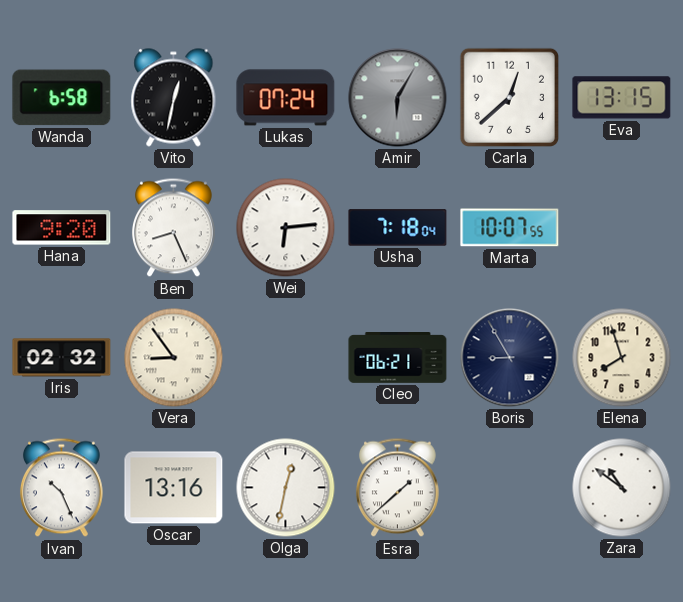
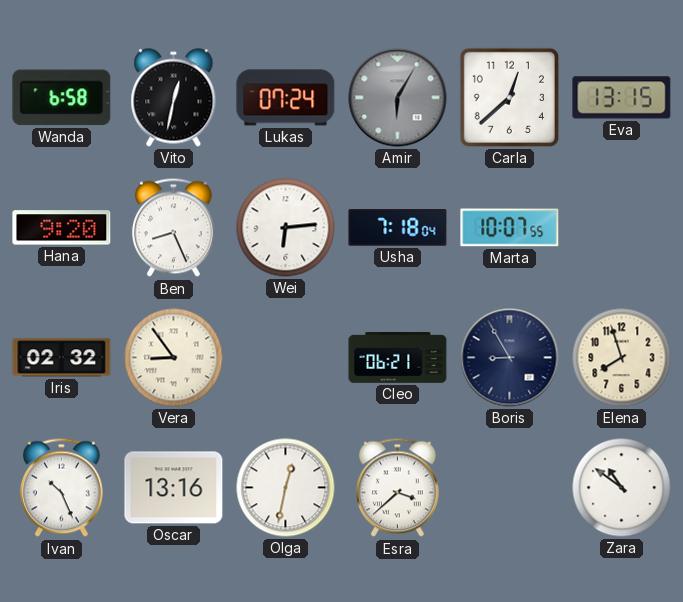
Esra: 1:38 -> 3:38
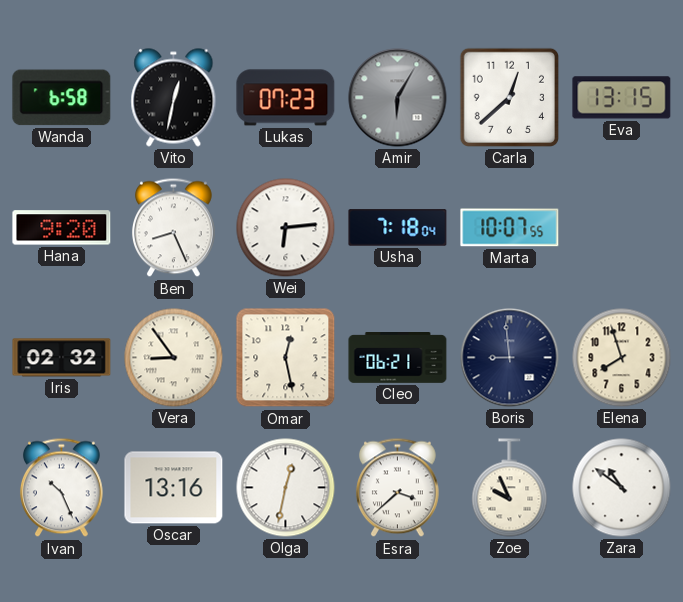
Lukas: 07:24 -> 07:23
Omar: none -> 12:28
Boris: 8:55 -> 8:59
Zoe: none -> 9:56
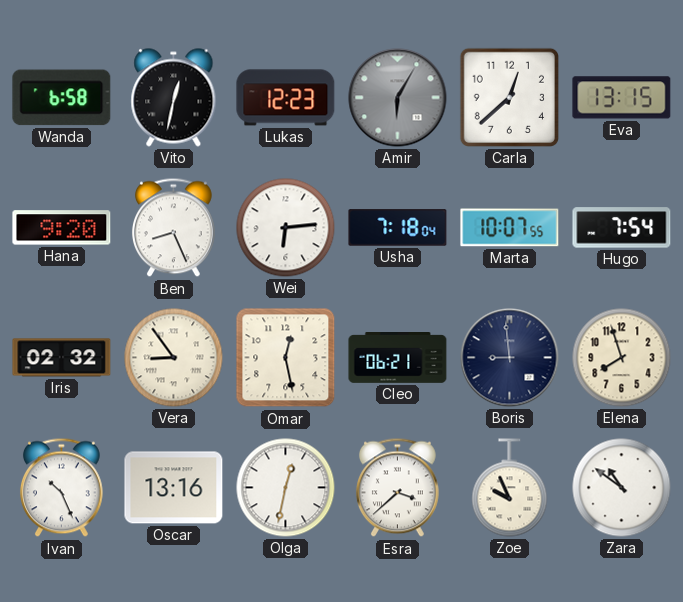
Lukas: 07:23 -> 12:23
Hugo: none -> 7:54
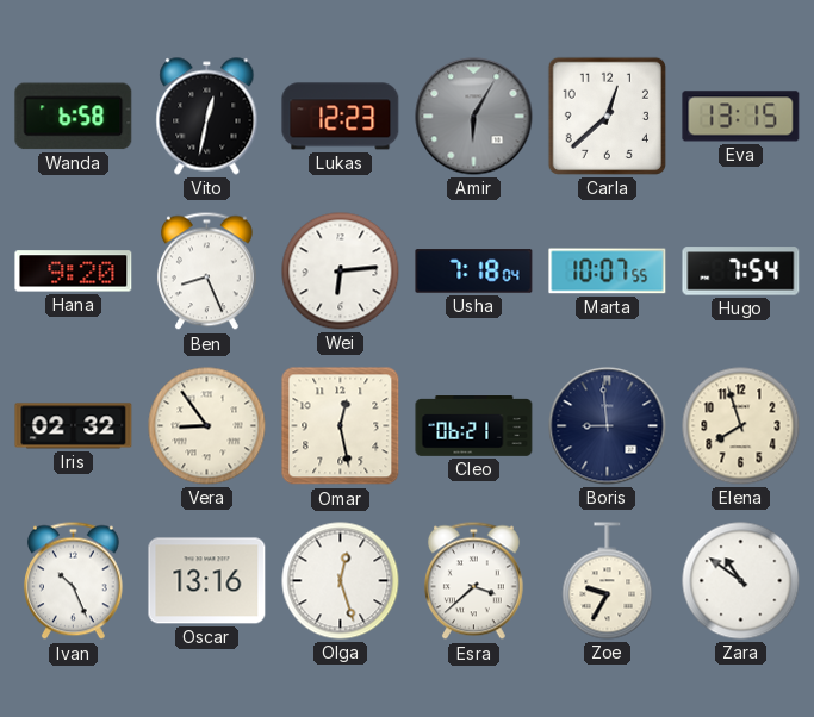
Olga: 12:32 -> 12:27
Zoe: 9:56 -> 9:35
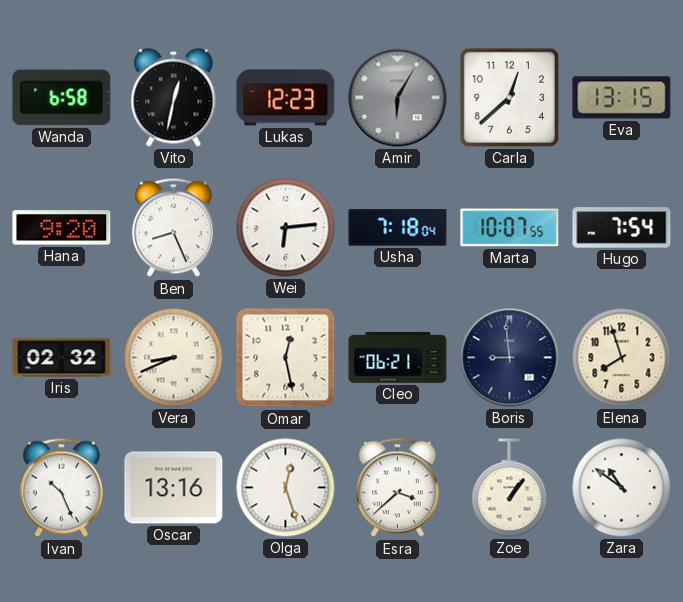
Vera: 8:54 -> 8:41
Zoe: 9:35 -> 1:06
